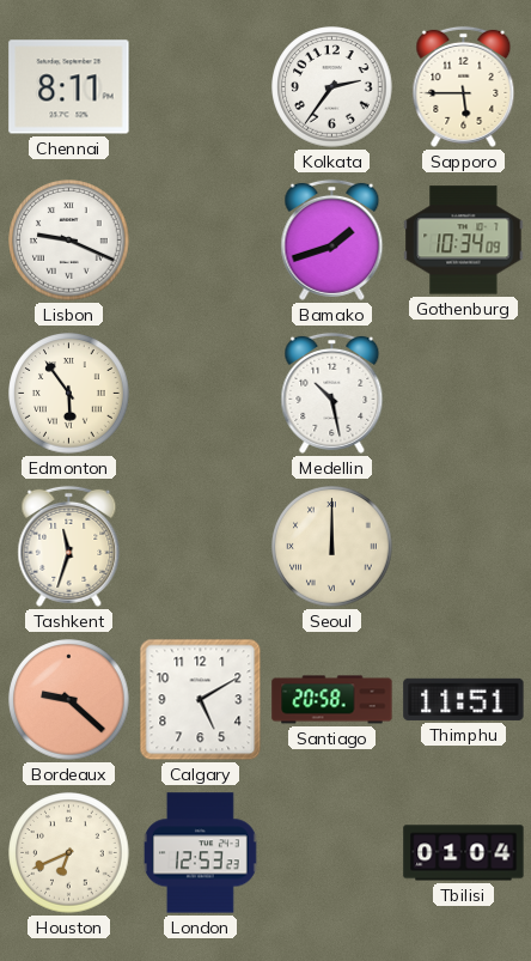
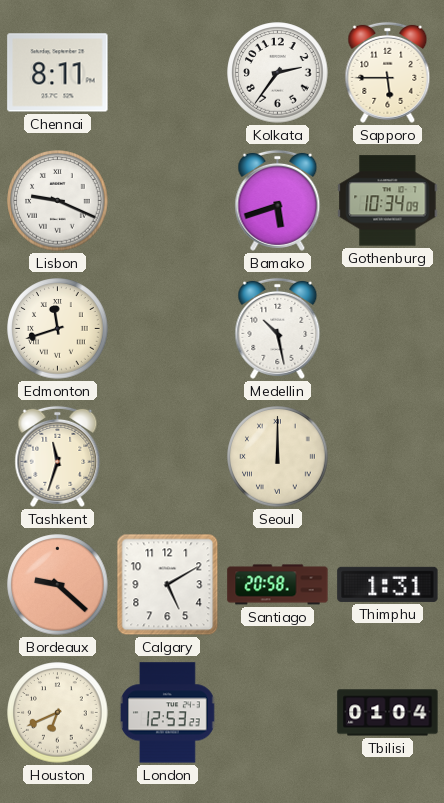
Bamako: 1:42 -> 5:42
Edmonton: 5:54 -> 11:42
Thimphu: 11:51 -> 1:31
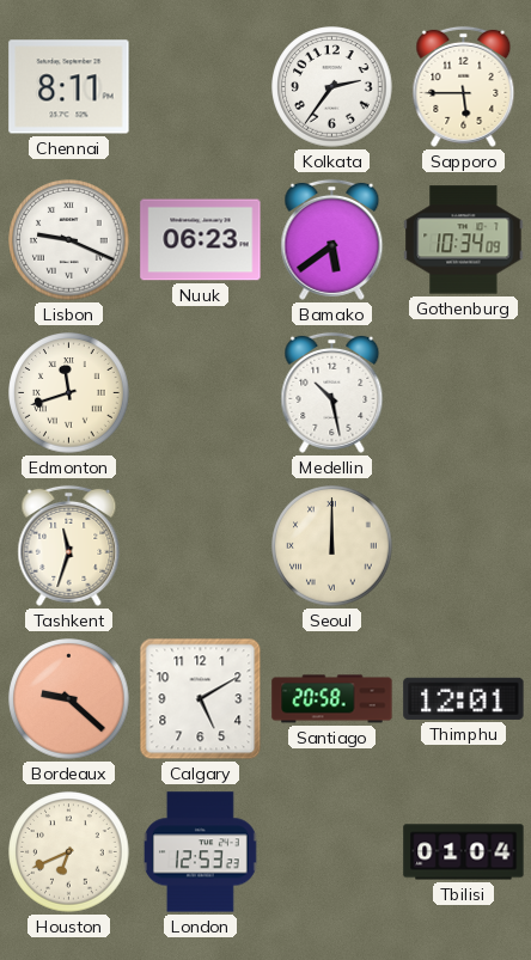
Nuuk: none -> 06:23
Bamako: 5:42 -> 5:39
Thimphu: 1:31 -> 12:01
